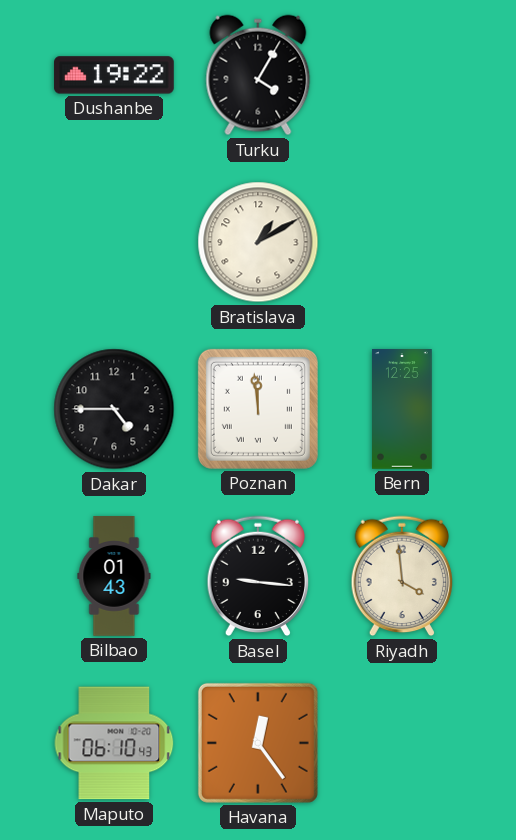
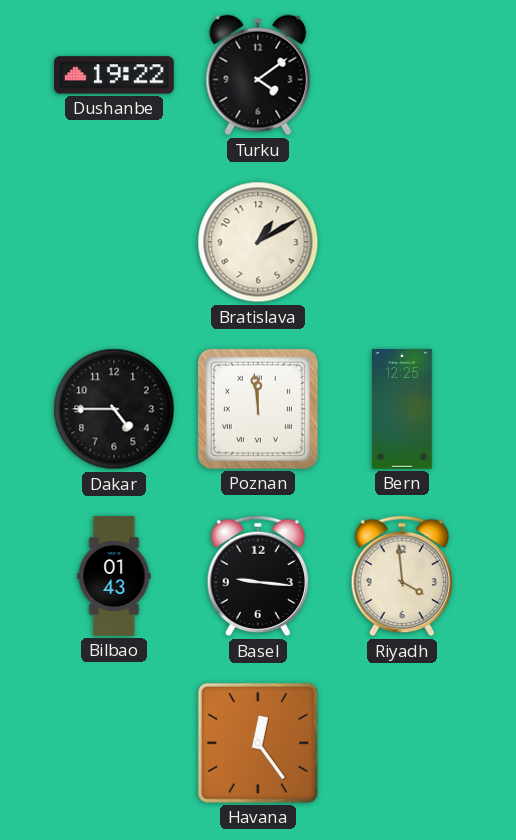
Turku: 4:05 -> 4:09
Maputo: 06:10 -> none
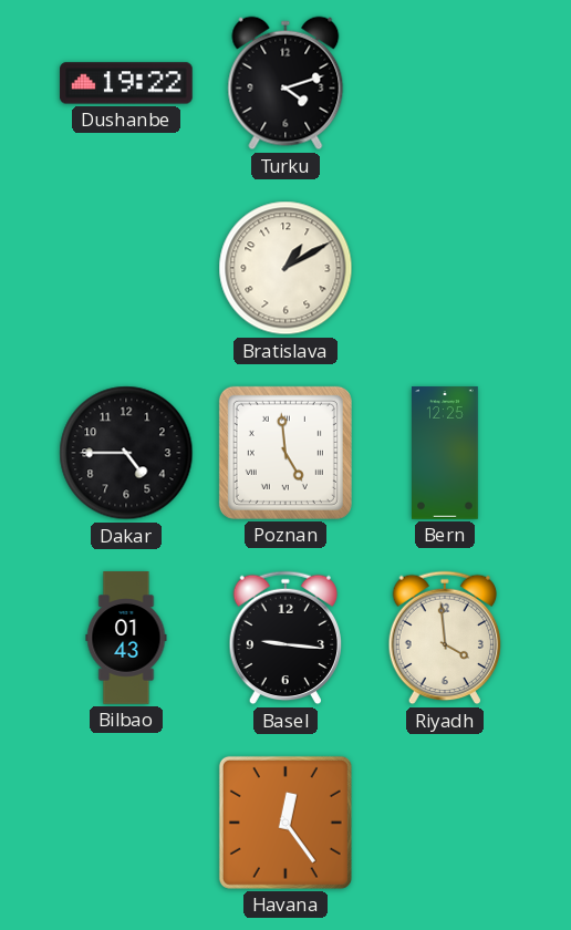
Turku: 4:09 -> 4:12
Poznan: 11:59 -> 4:59
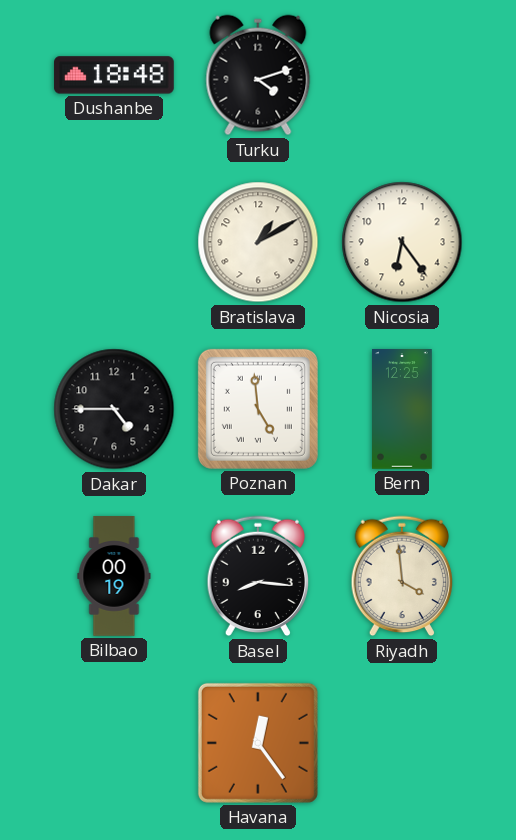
Dushanbe: 19:22 -> 18:48
Nicosia: none -> 6:24
Bilbao: 01:43 -> 00:19
Basel: 9:16 -> 8:16
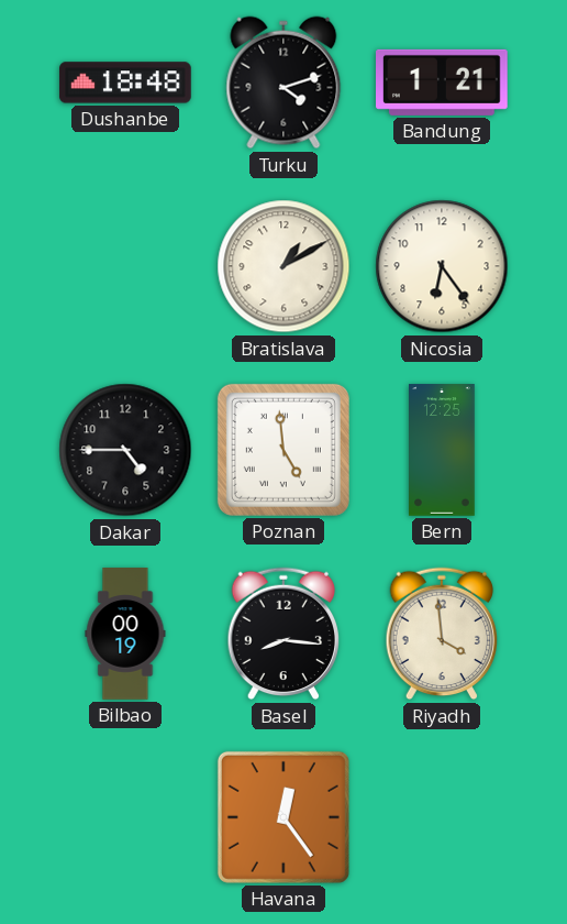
Bandung: none -> 1:21
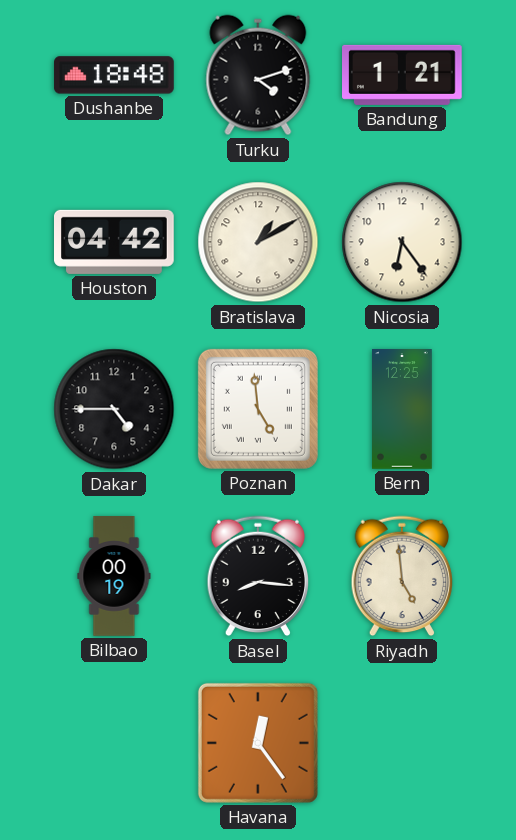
Houston: none -> 04:42
Riyadh: 3:59 -> 4:59
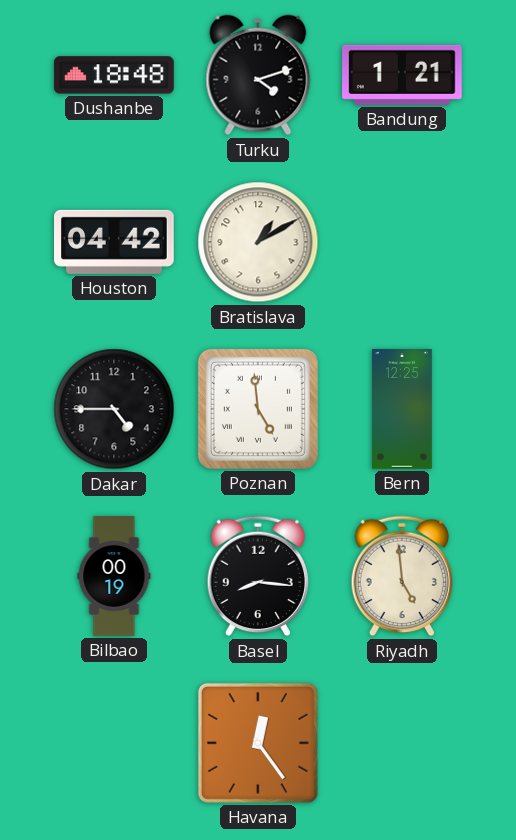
Nicosia: 6:24 -> none
